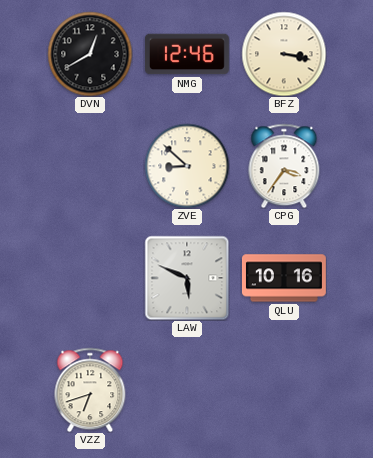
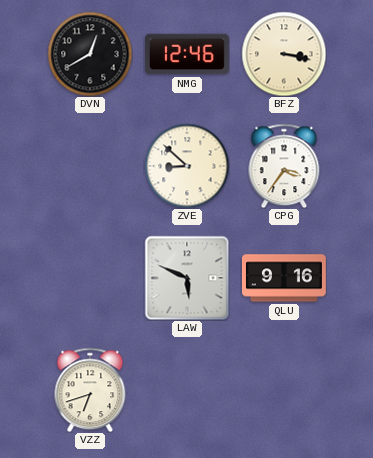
QLU: 10:16 -> 9:16
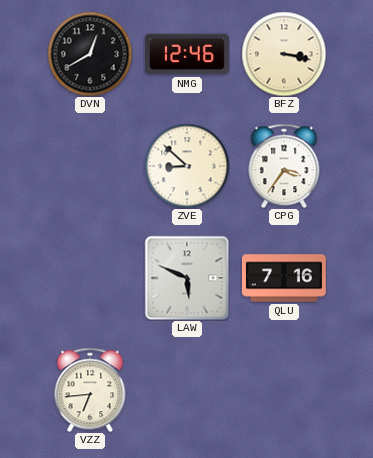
QLU: 9:16 -> 7:16
VZZ: 6:42 -> 6:44
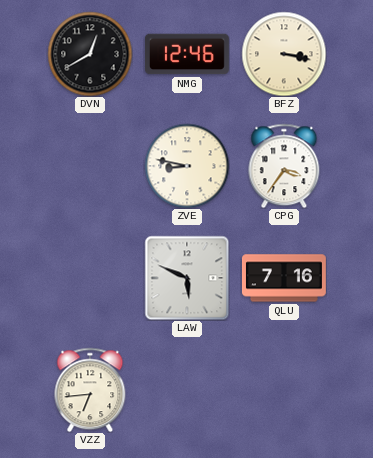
ZVE: 8:52 -> 8:47
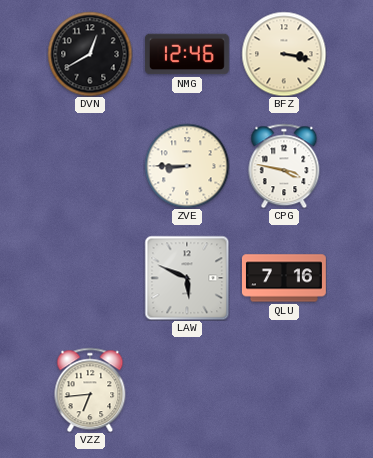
ZVE: 8:47 -> 8:45
CPG: 3:36 -> 3:47
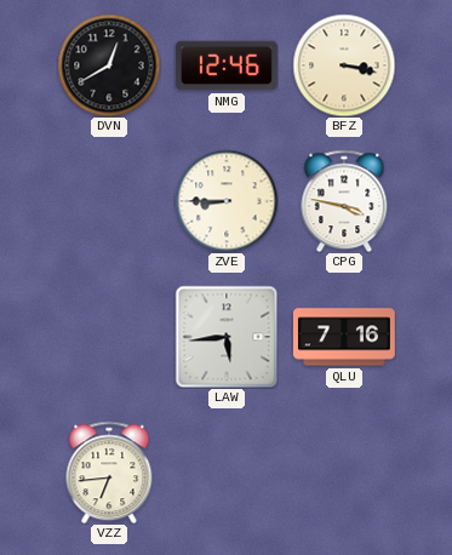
LAW: 5:49 -> 5:44
